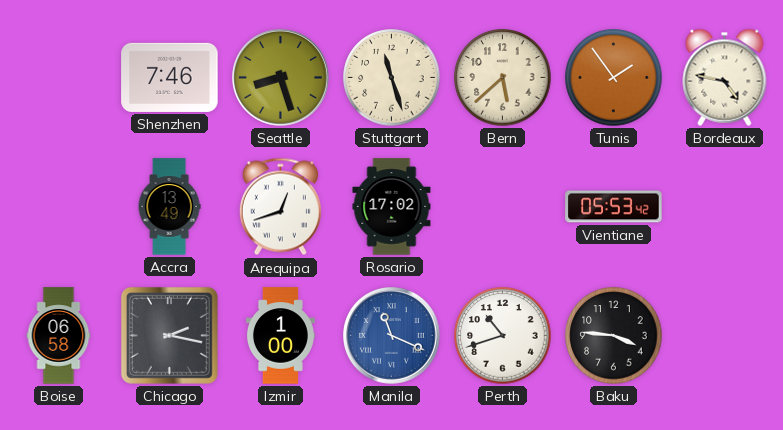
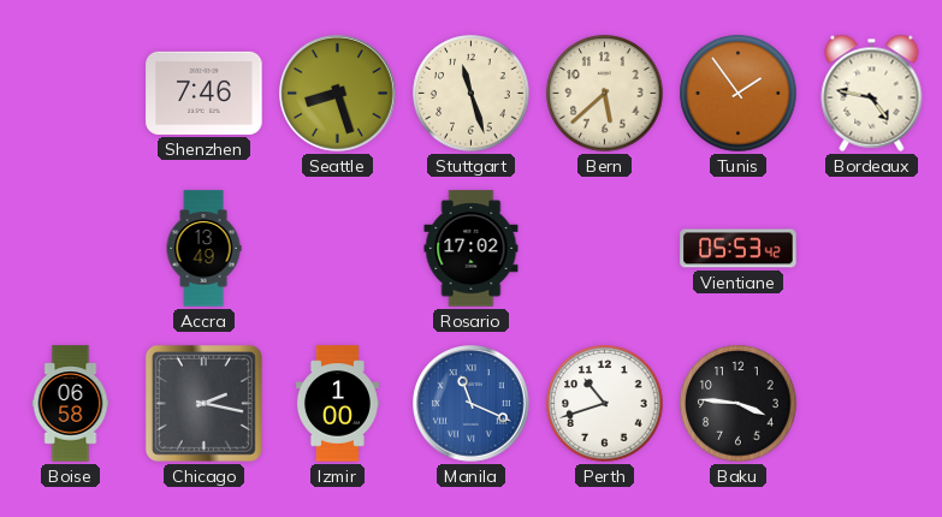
Arequipa: 12:42 -> none
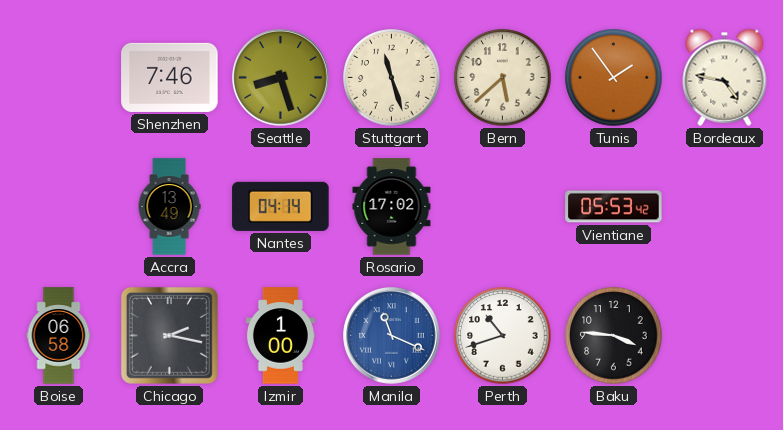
Nantes: none -> 04:14
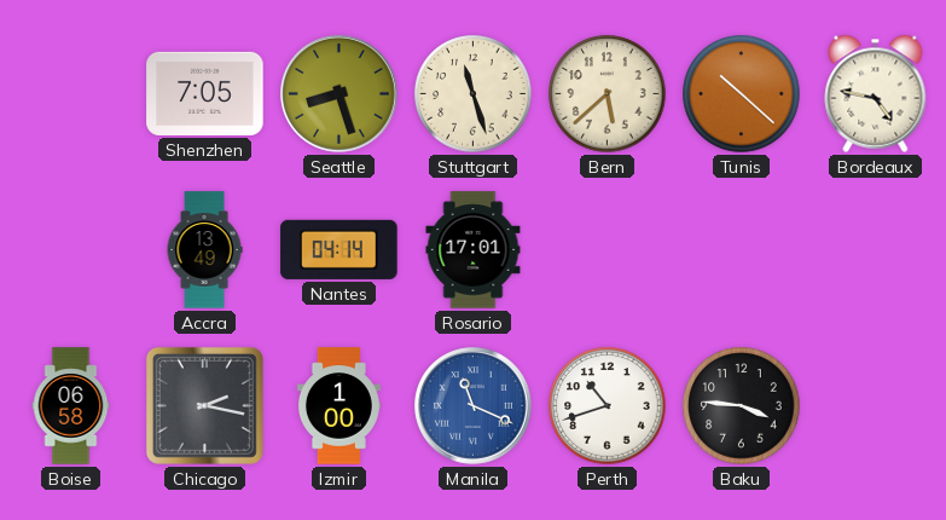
Shenzhen: 7:46 -> 7:05
Tunis: 1:54 -> 10:22
Rosario: 17:02 -> 17:01
Vientiane: 05:53 -> none
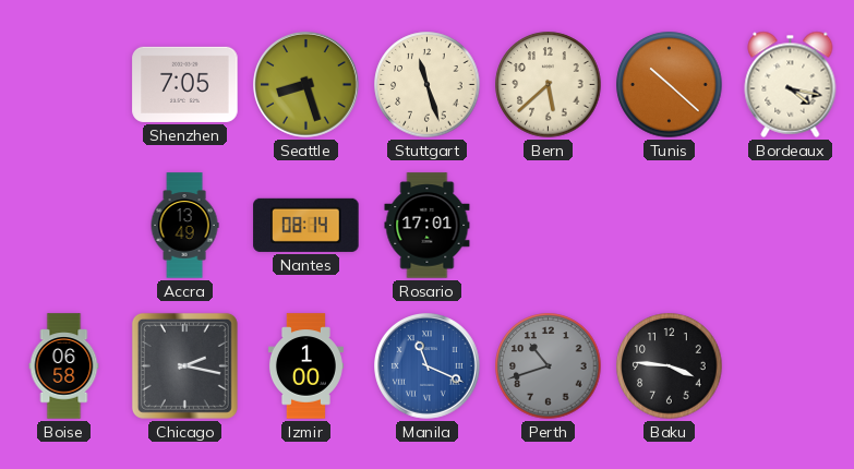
Bordeaux: 4:47 -> 4:17
Nantes: 04:14 -> 08:14
Perth dial: white -> grey
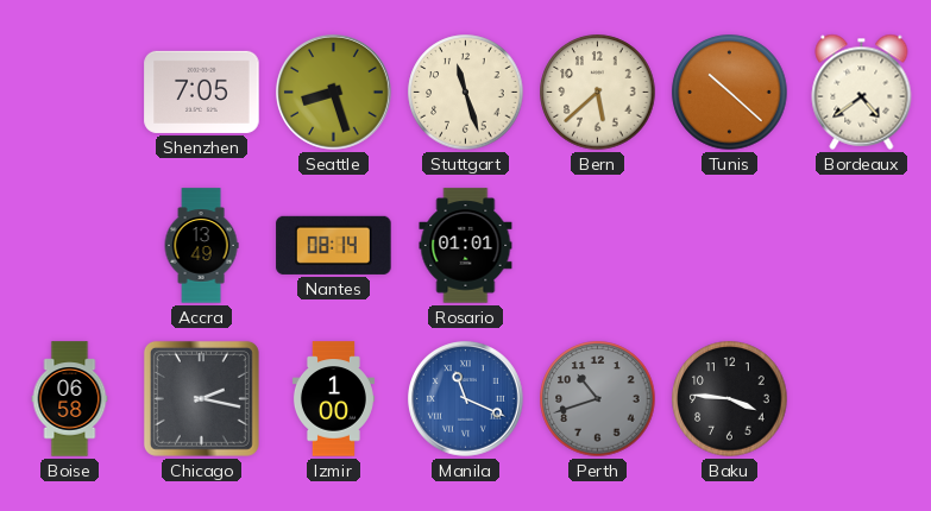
Bordeaux: 4:17 -> 4:39
Rosario: 17:01 -> 01:01
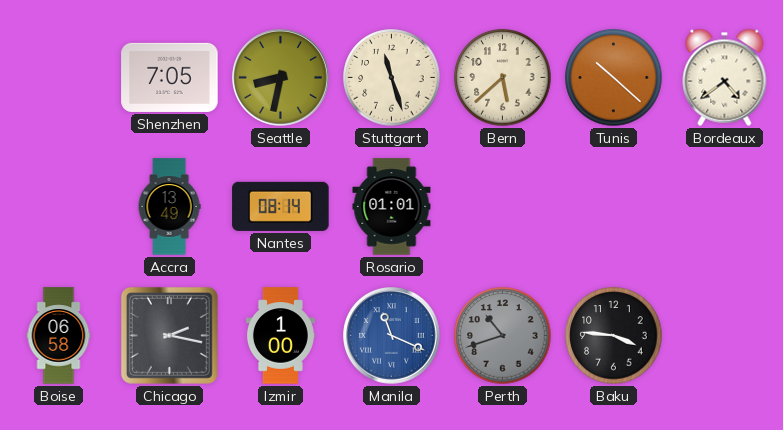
Seattle: 8:27 -> 8:32
